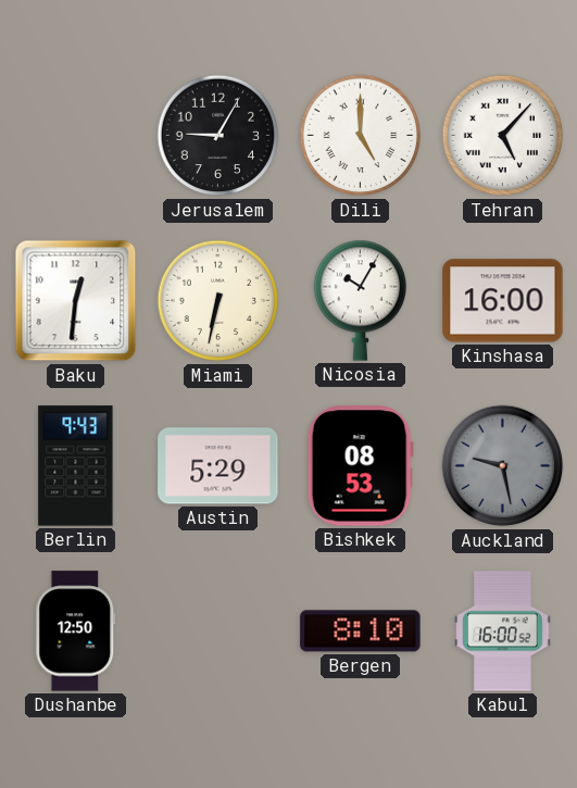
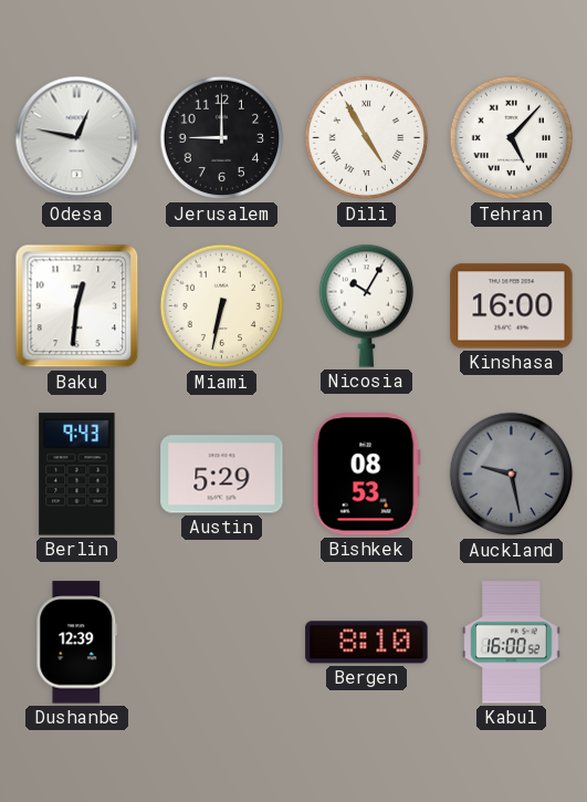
Odesa: none -> 12:47
Jerusalem: 9:05 -> 9:00
Dili: 5:00 -> 4:55
Dushanbe: 12:50 -> 12:39
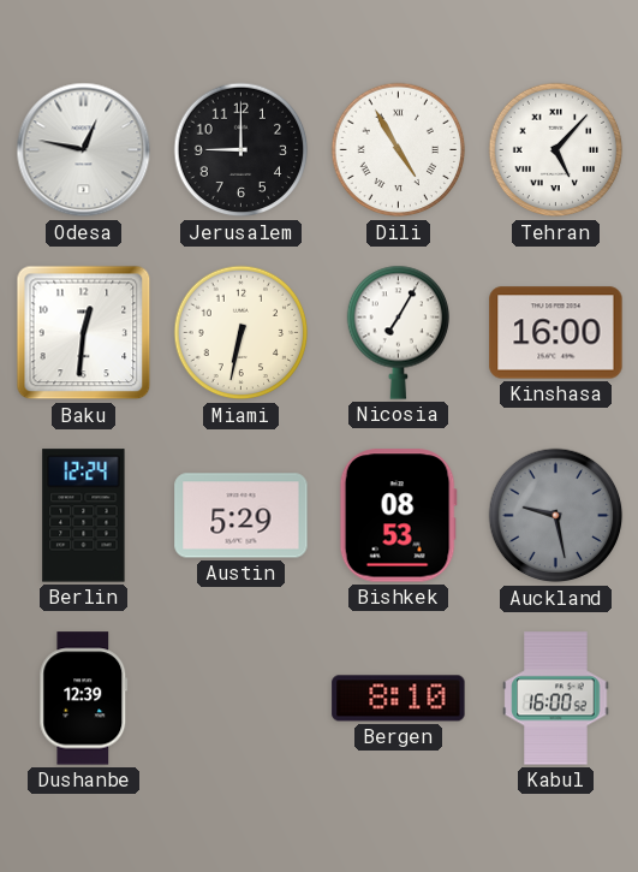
Nicosia: 10:05 -> 7:05
Berlin: 9:43 -> 12:24
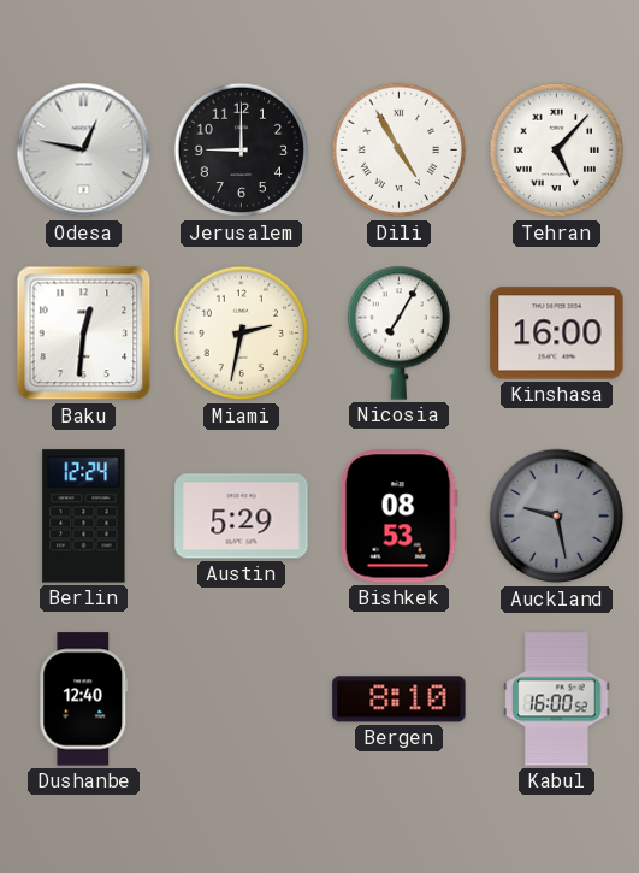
Miami: 6:32 -> 2:32
Dushanbe: 12:39 -> 12:40
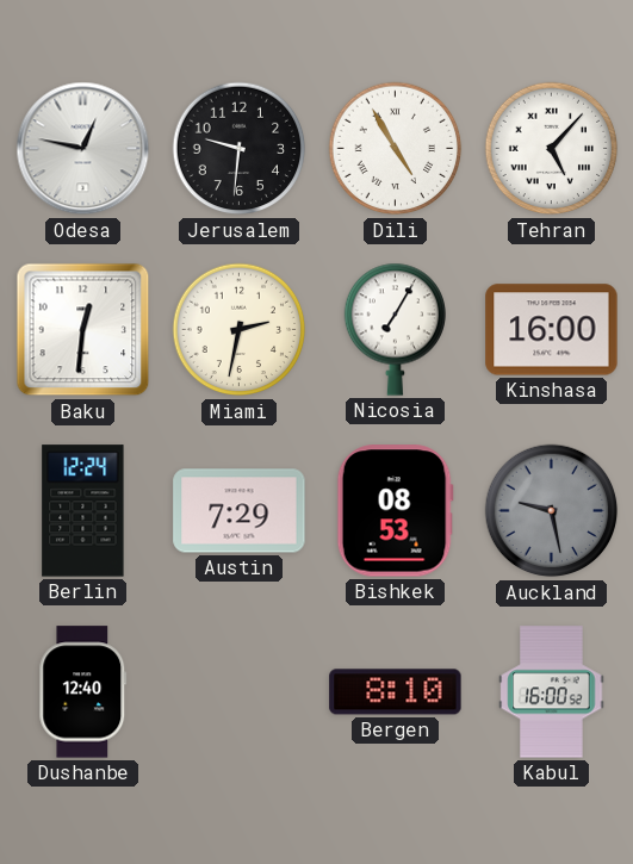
Jerusalem: 9:00 -> 9:31
Austin: 5:29 -> 7:29
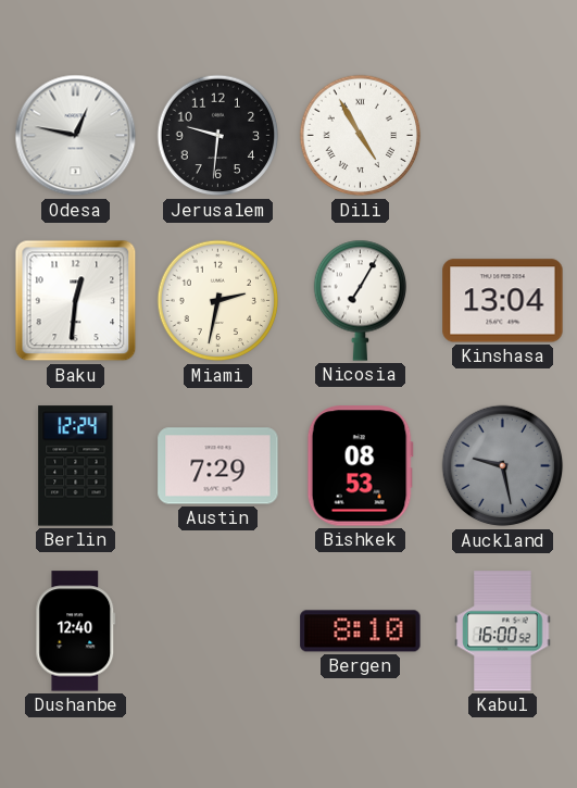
Tehran: 5:07 -> none
Kinshasa: 16:00 -> 13:04
